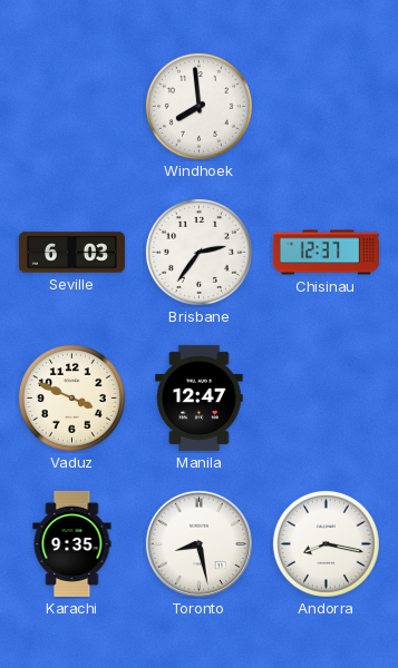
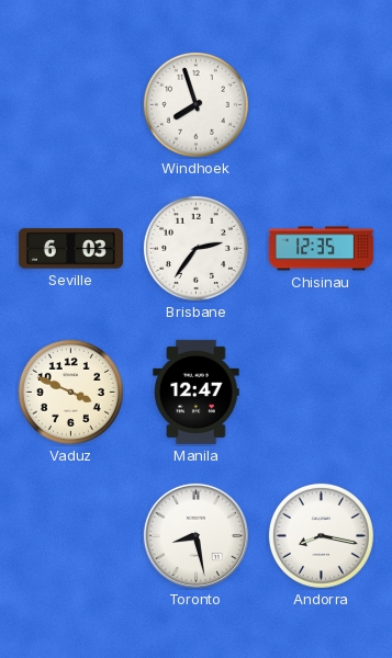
Windhoek: 7:59 -> 7:57
Chisinau: 12:37 -> 12:35
Karachi: 9:35 -> none
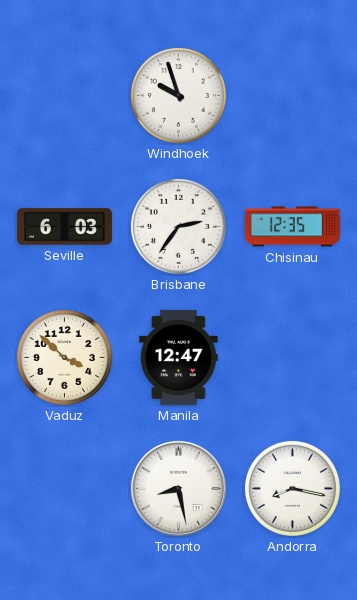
Windhoek: 7:57 -> 9:57
Vaduz: 3:49 -> 3:52
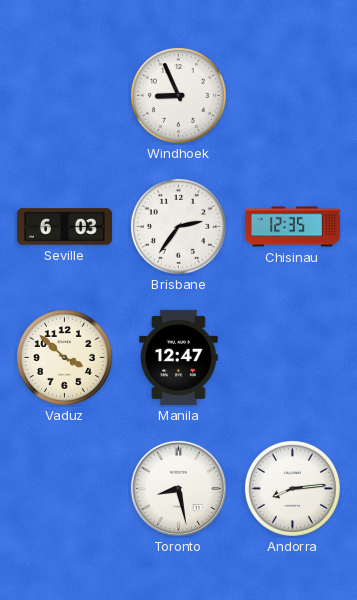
Windhoek: 9:57 -> 8:56
Andorra: 8:17 -> 8:14
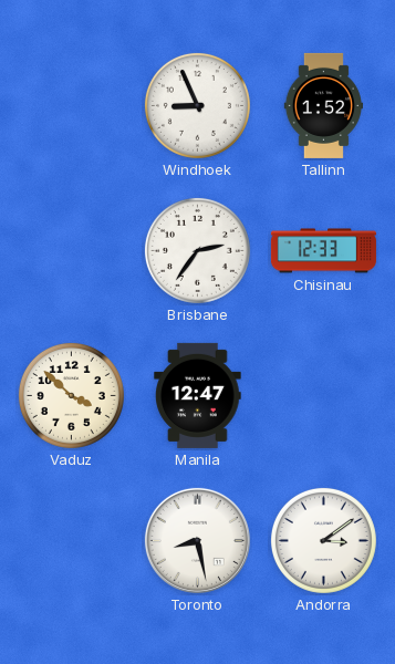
Tallinn: none -> 1:52
Seville: 6:03 -> none
Chisinau: 12:35 -> 12:33
Andorra: 8:14 -> 3:09
